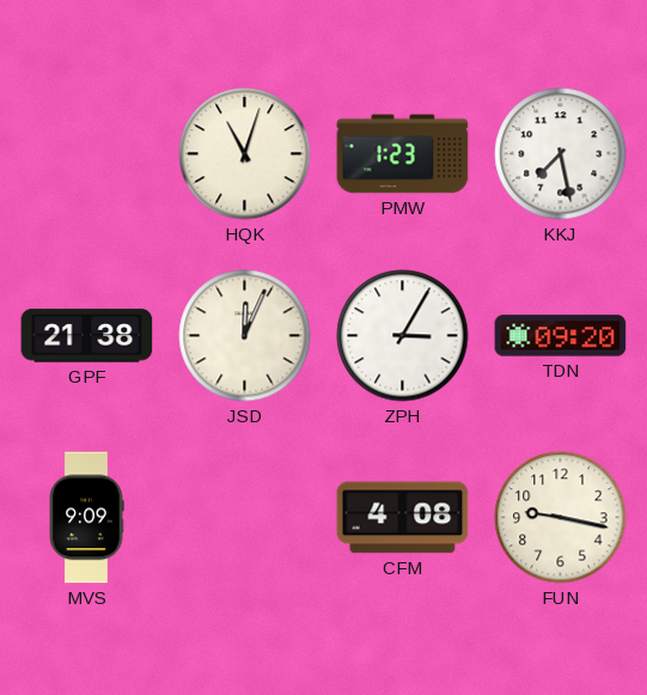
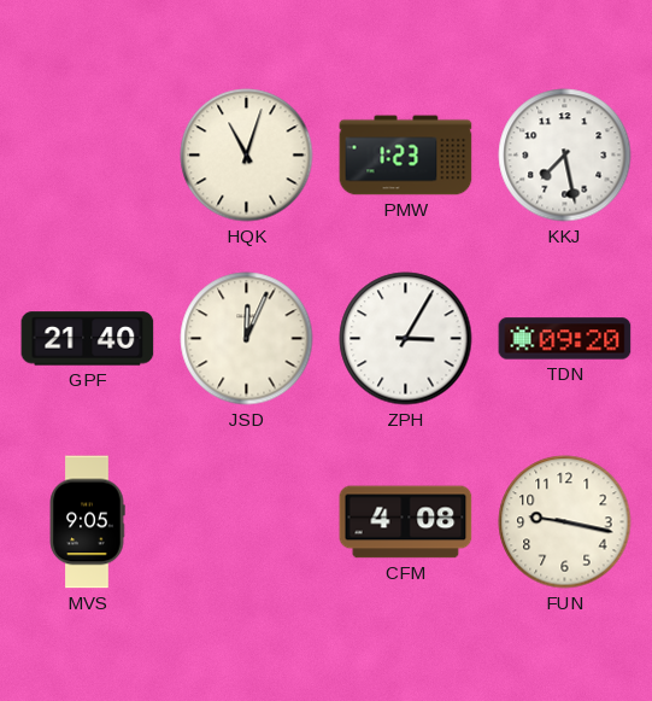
GPF: 21:38 -> 21:40
MVS: 9:09 -> 9:05
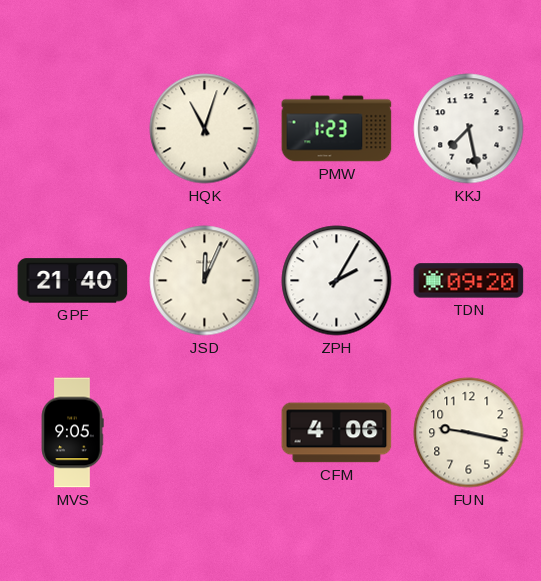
ZPH: 3:05 -> 2:05
CFM: 4:08 -> 4:06
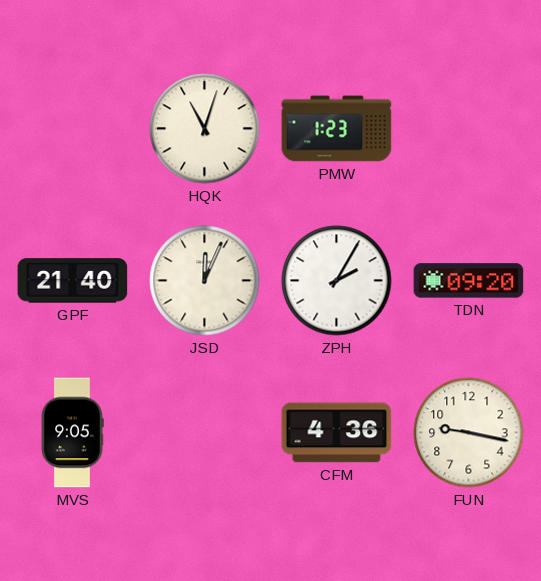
KKJ: 7:28 -> none
CFM: 4:06 -> 4:36
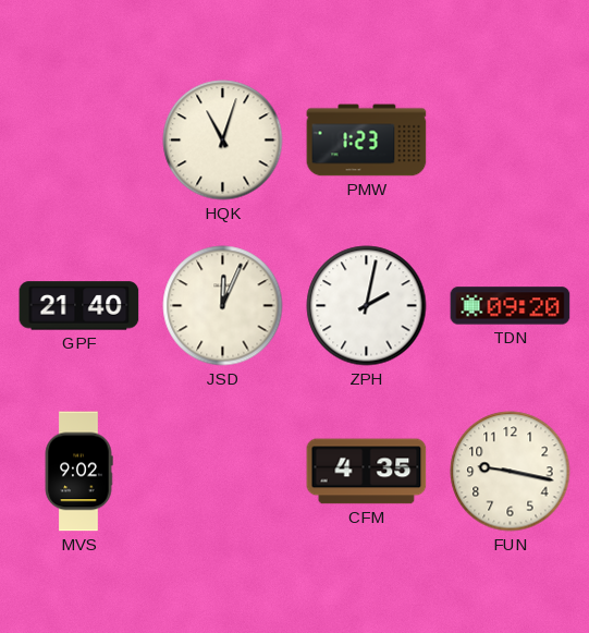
ZPH: 2:05 -> 2:02
MVS: 9:05 -> 9:02
CFM: 4:36 -> 4:35
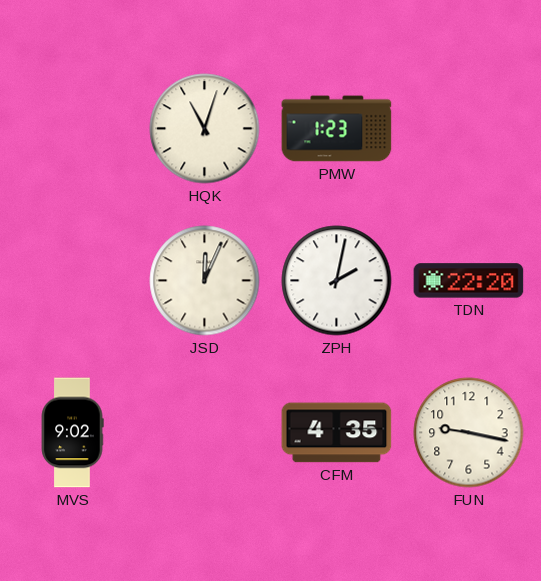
GPF: 21:40 -> none
TDN: 09:20 -> 22:20
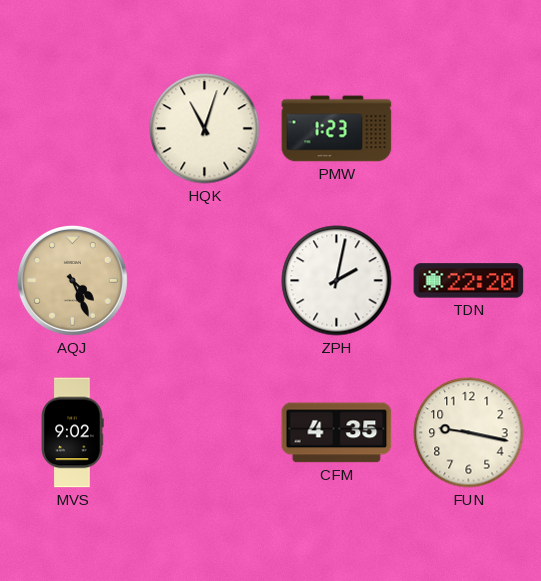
AQJ: none -> 4:26
JSD: 12:04 -> none
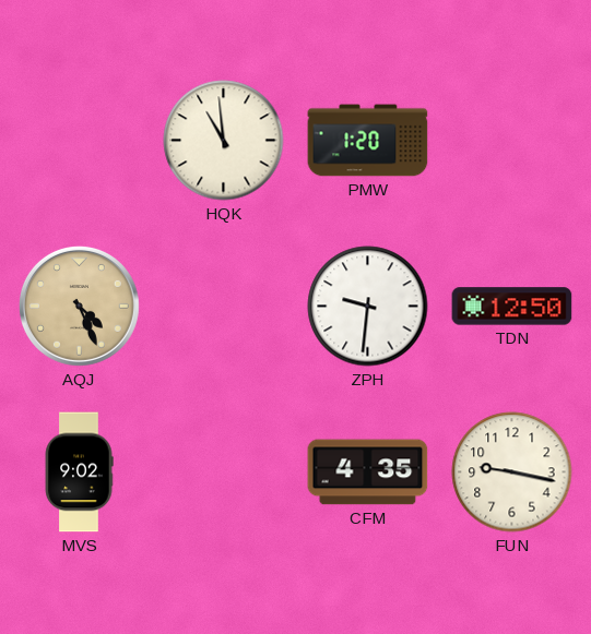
HQK: 11:03 -> 10:59
PMW: 1:23 -> 1:20
ZPH: 2:02 -> 9:31
TDN: 22:20 -> 12:50
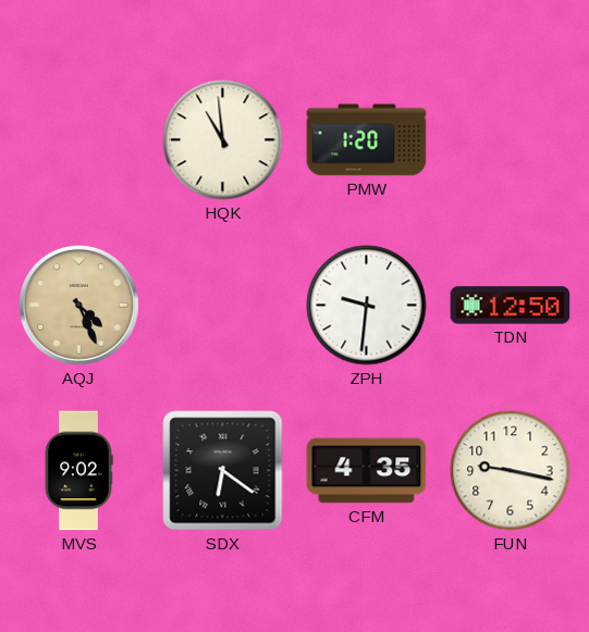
SDX: none -> 6:21
